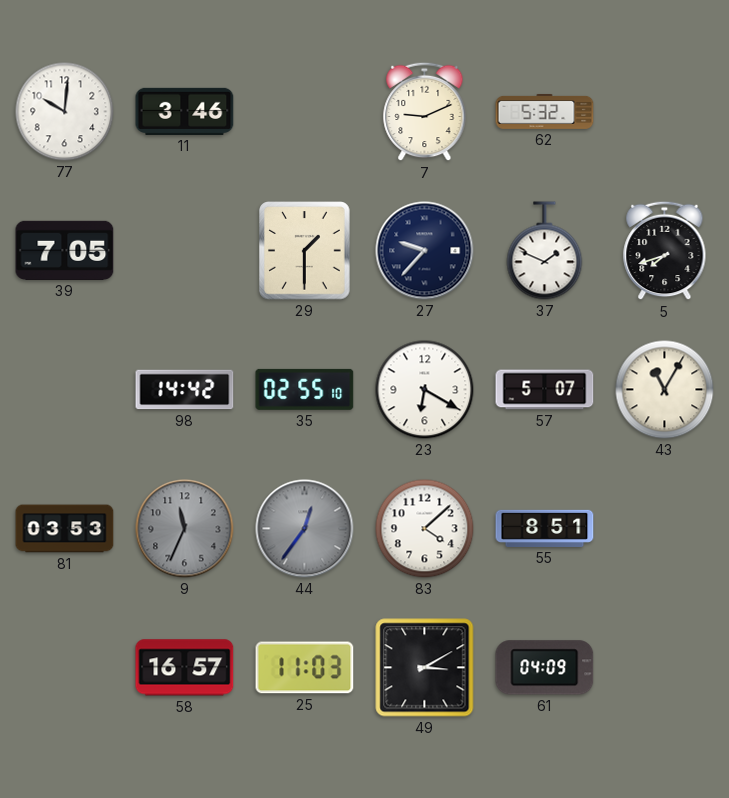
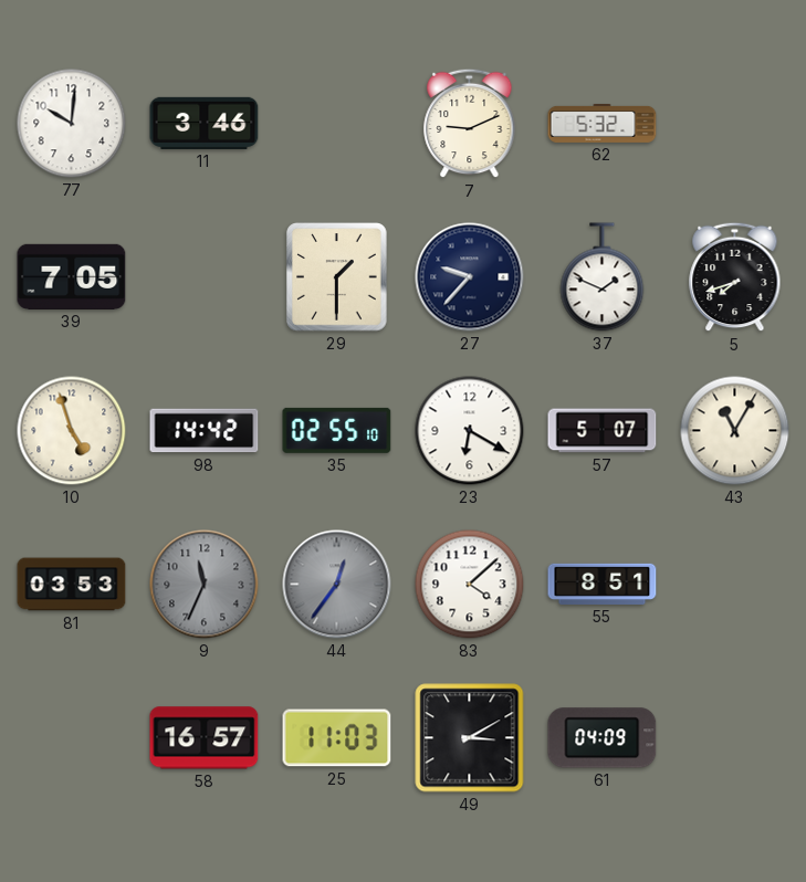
10: none -> 4:57
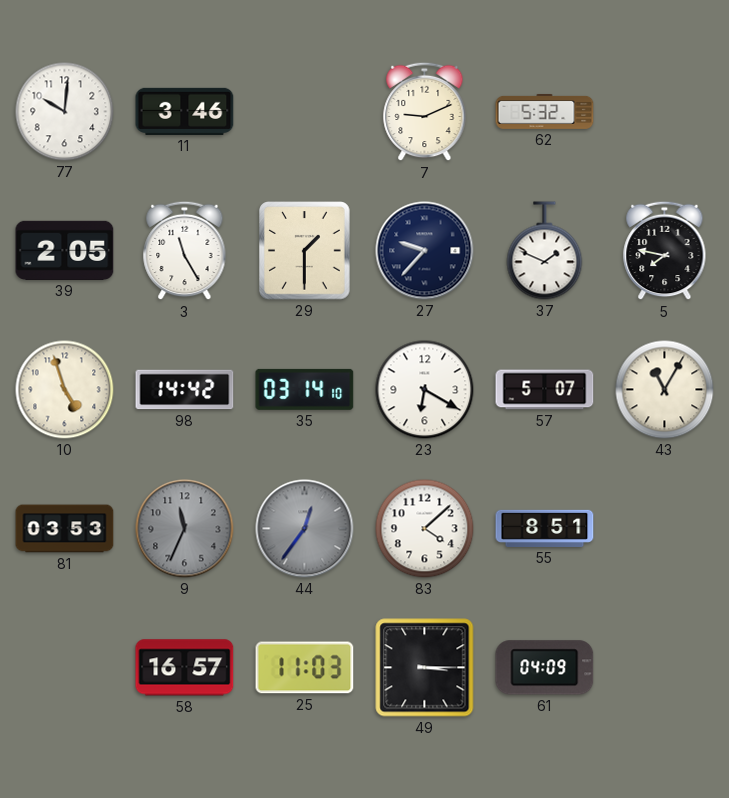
39: 7:05 -> 2:05
3: none -> 11:25
5: 7:42 -> 7:47
35: 02:55 -> 03:14
49: 3:10 -> 3:15
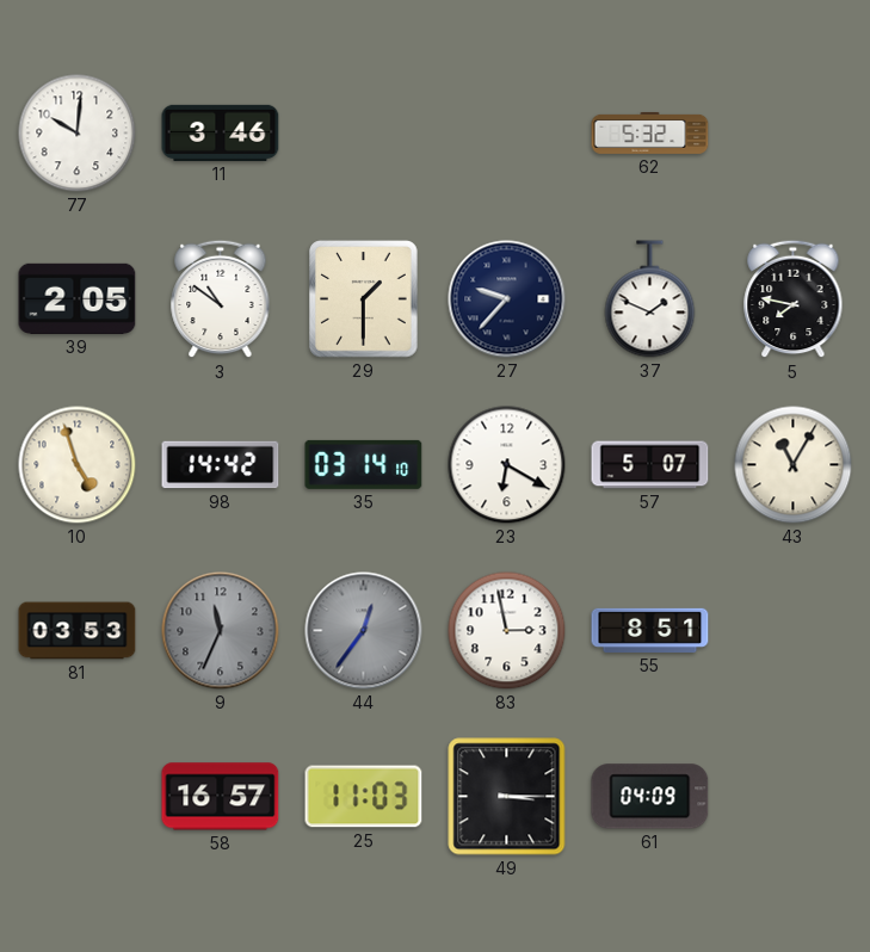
7: 9:11 -> none
3: 11:25 -> 10:51
83: 4:08 -> 2:58
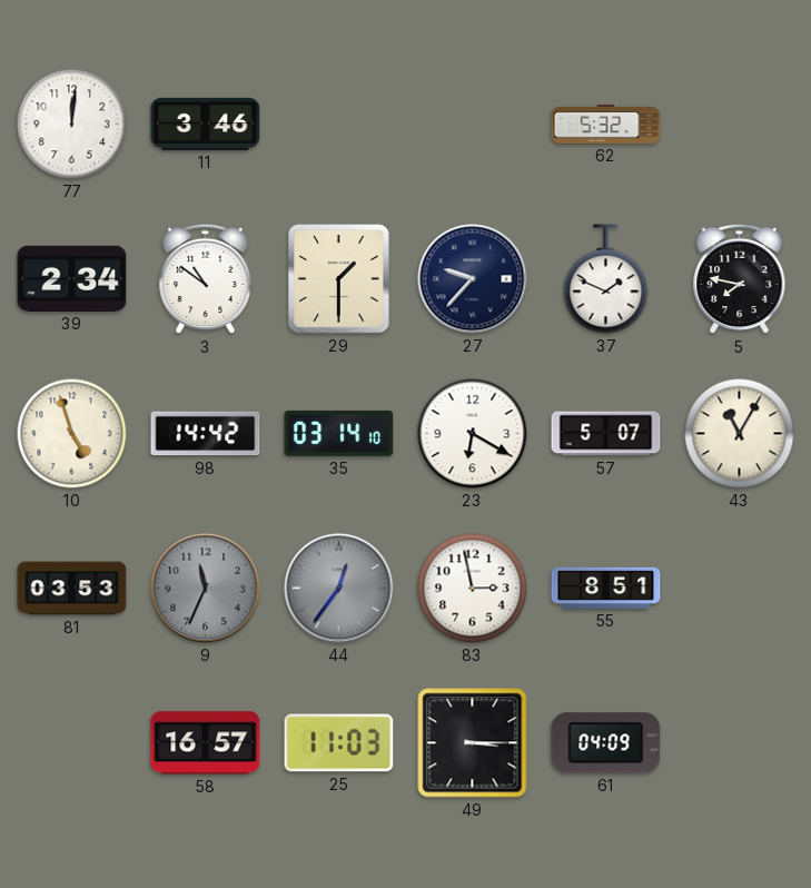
77: 10:01 -> 12:01
39: 2:05 -> 2:34
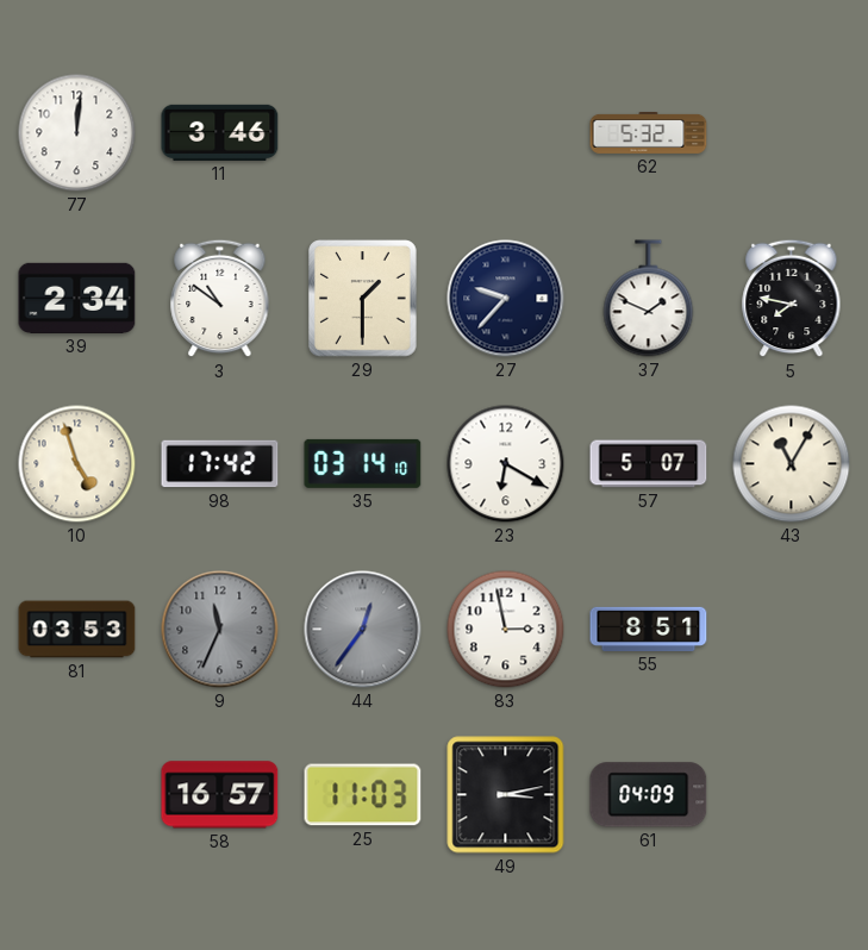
98: 14:42 -> 17:42
49: 3:15 -> 3:13
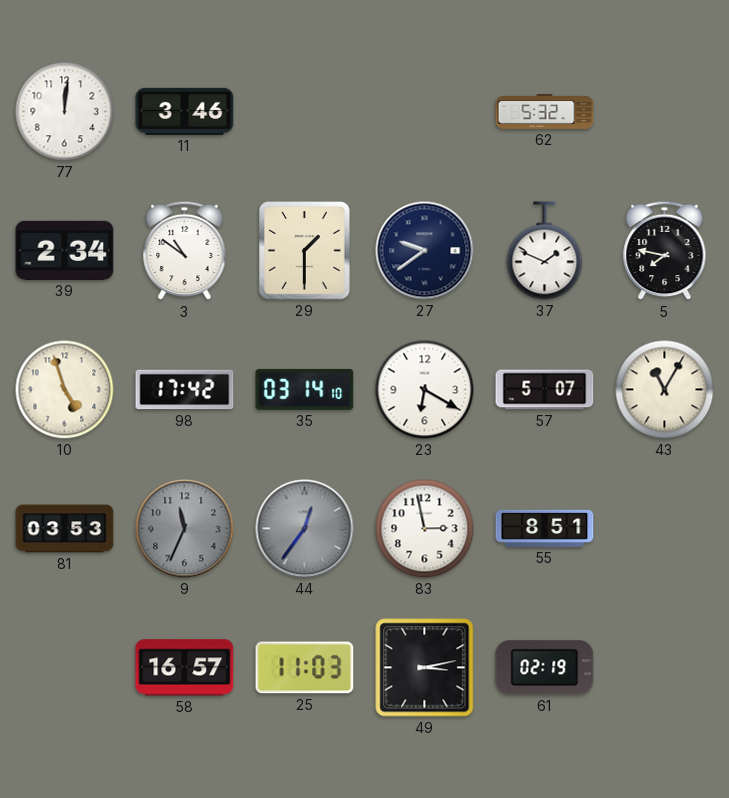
27: 9:37 -> 9:39
61: 04:09 -> 02:19
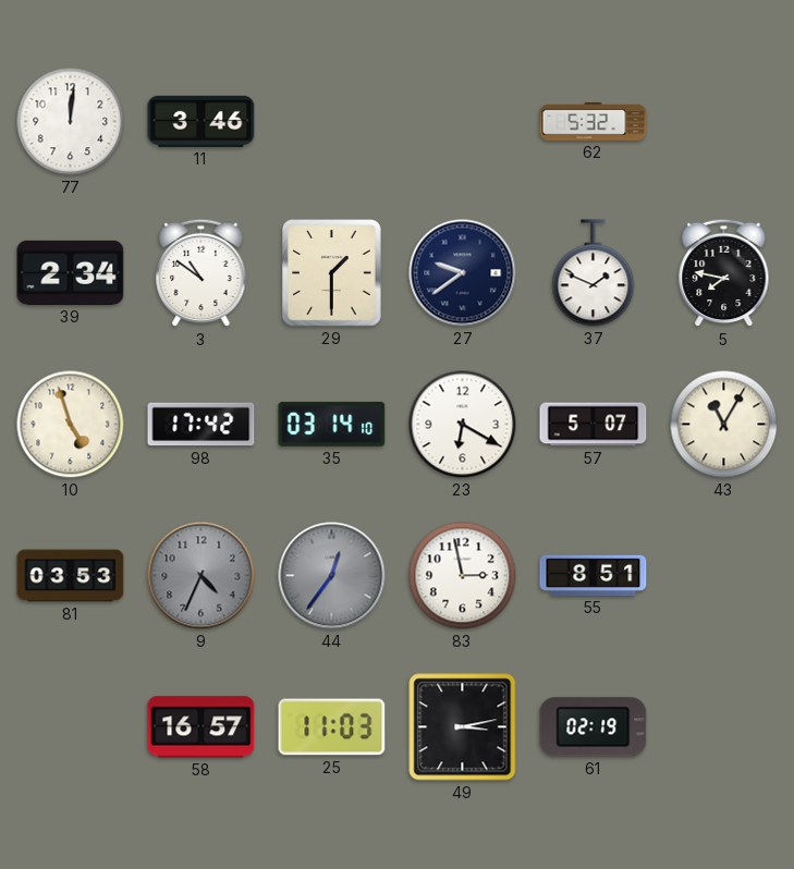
9: 11:34 -> 4:34
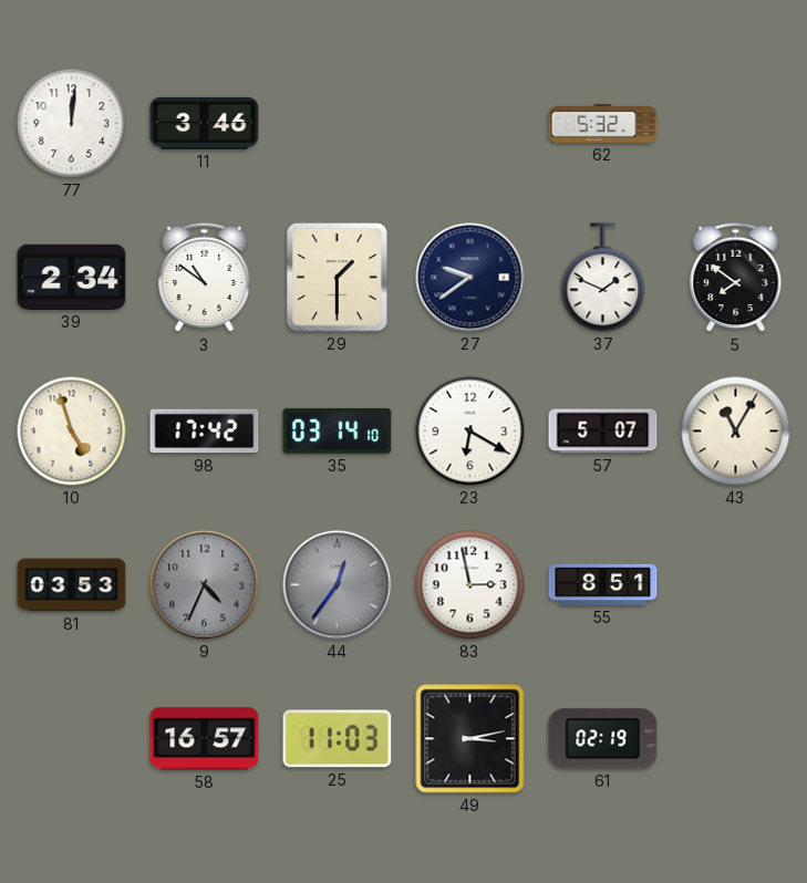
5: 7:47 -> 7:51
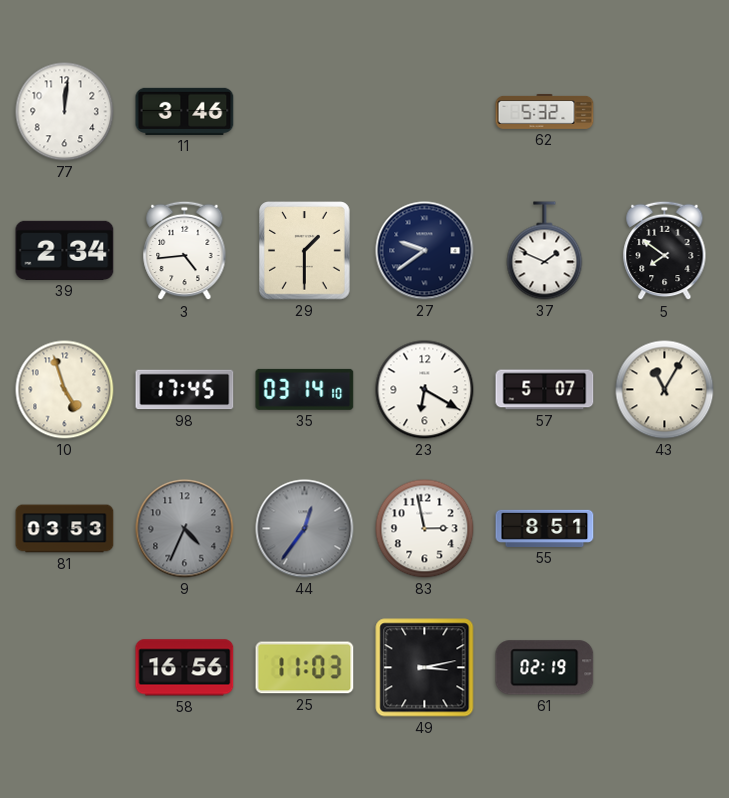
3: 10:51 -> 4:44
98: 17:42 -> 17:45
58: 16:57 -> 16:56
